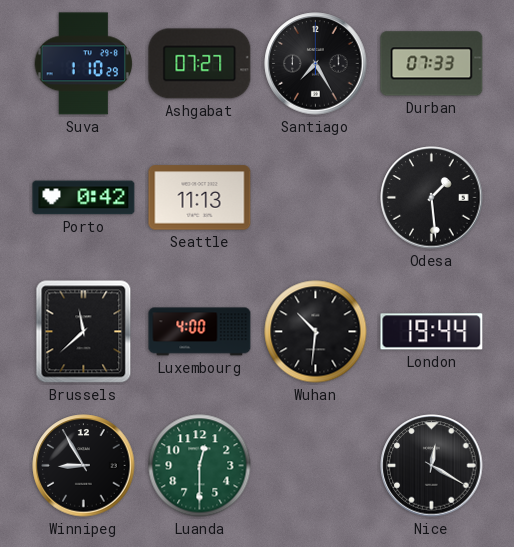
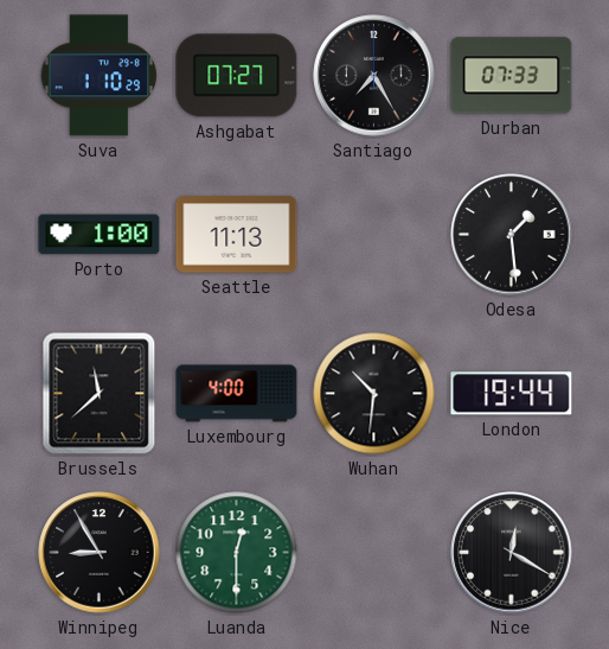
Porto: 0:42 -> 1:00
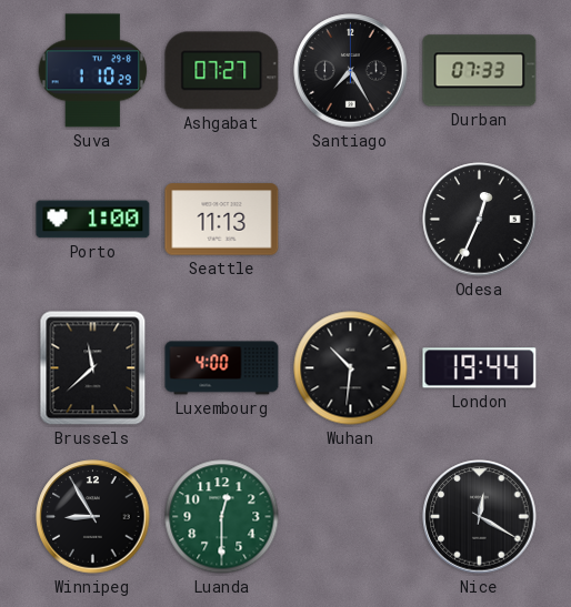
Odesa: 1:29 -> 12:34
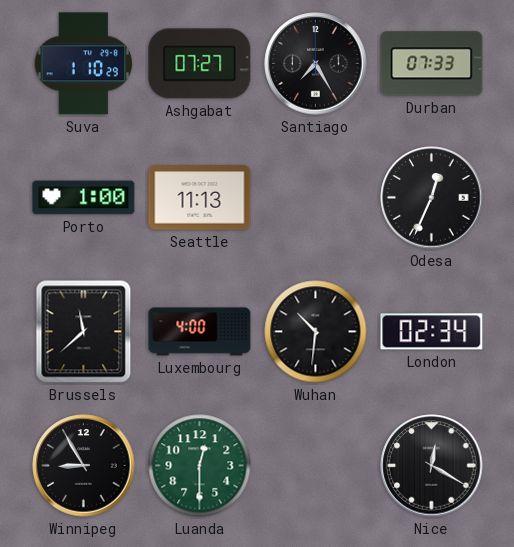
London: 19:44 -> 02:34
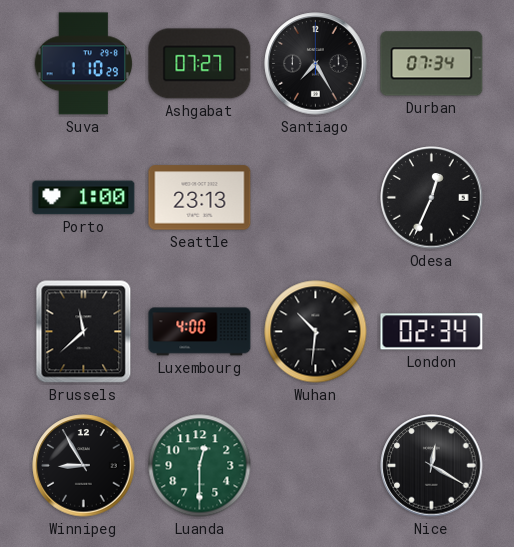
Durban: 07:33 -> 07:34
Seattle: 11:13 -> 23:13
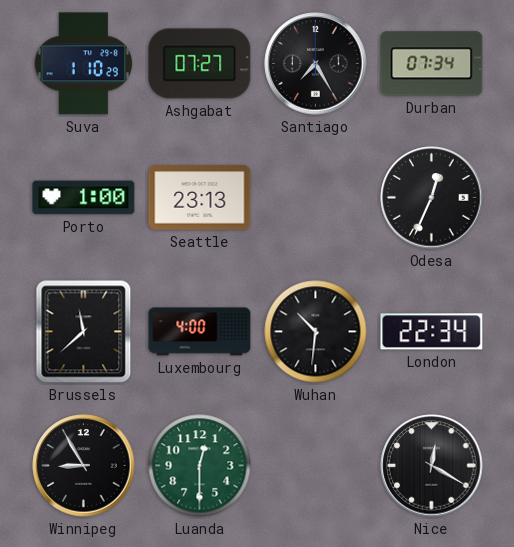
London: 02:34 -> 22:34
